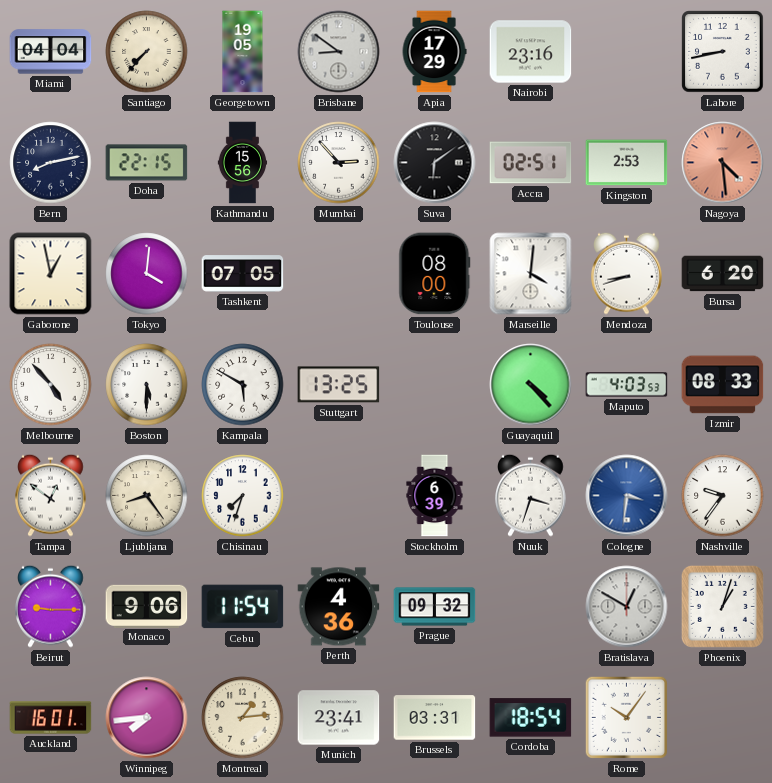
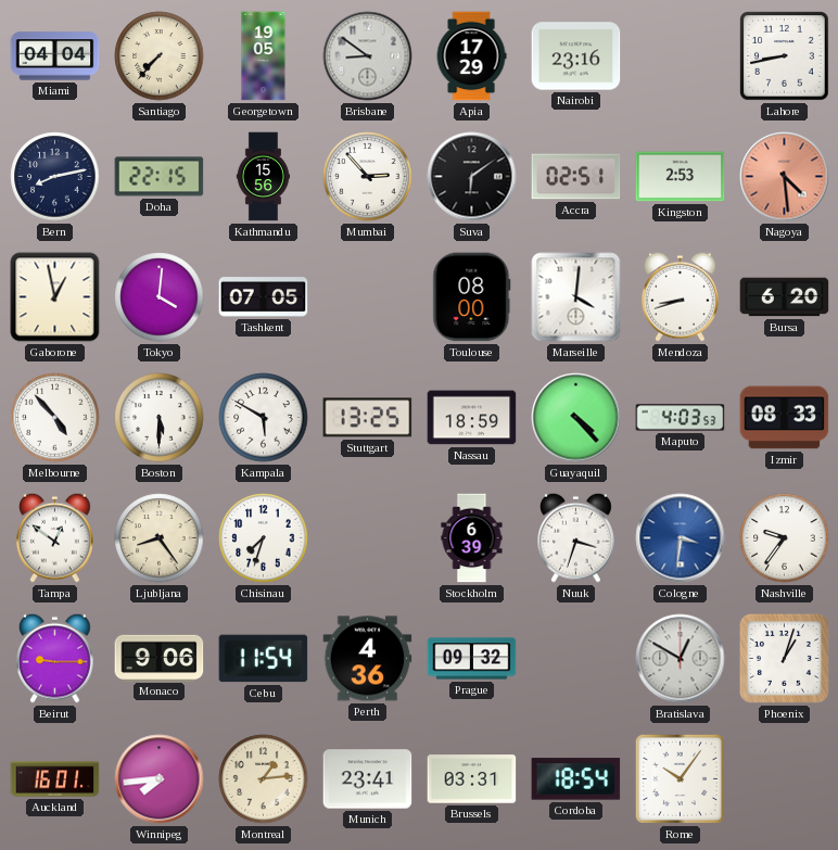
Nassau: none -> 18:59
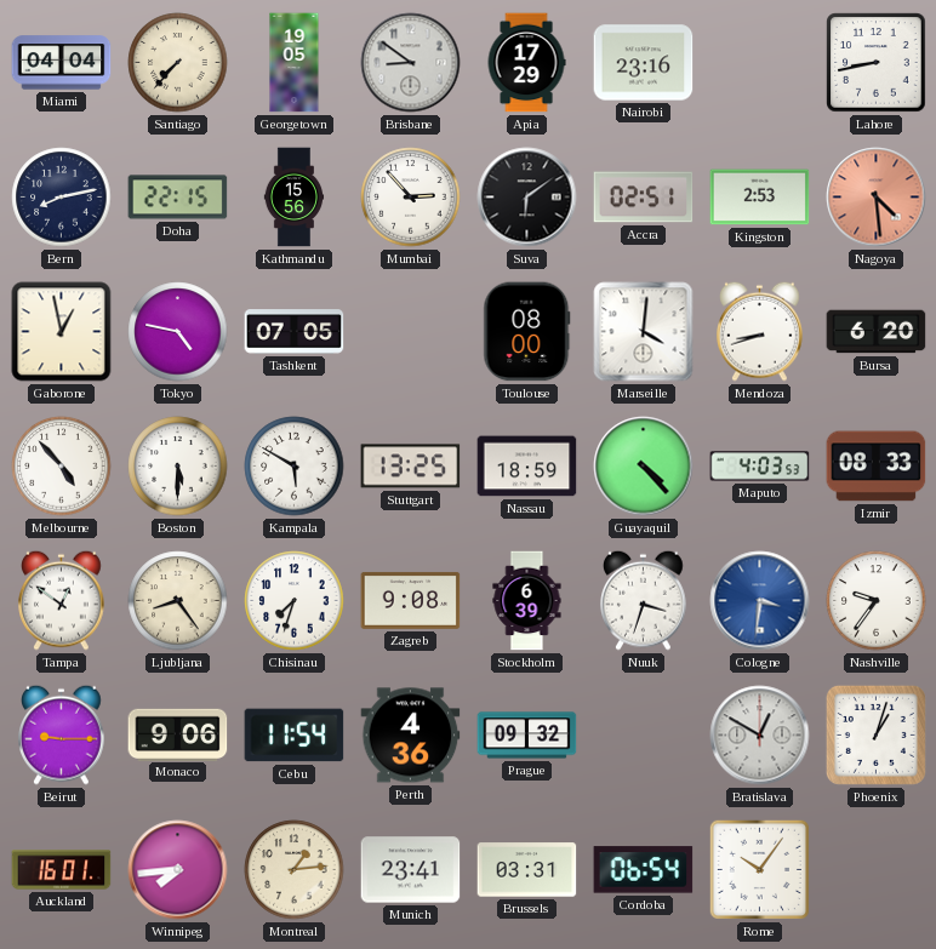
Tokyo: 4:01 -> 4:47
Zagreb: none -> 9:08
Cordoba: 18:54 -> 06:54
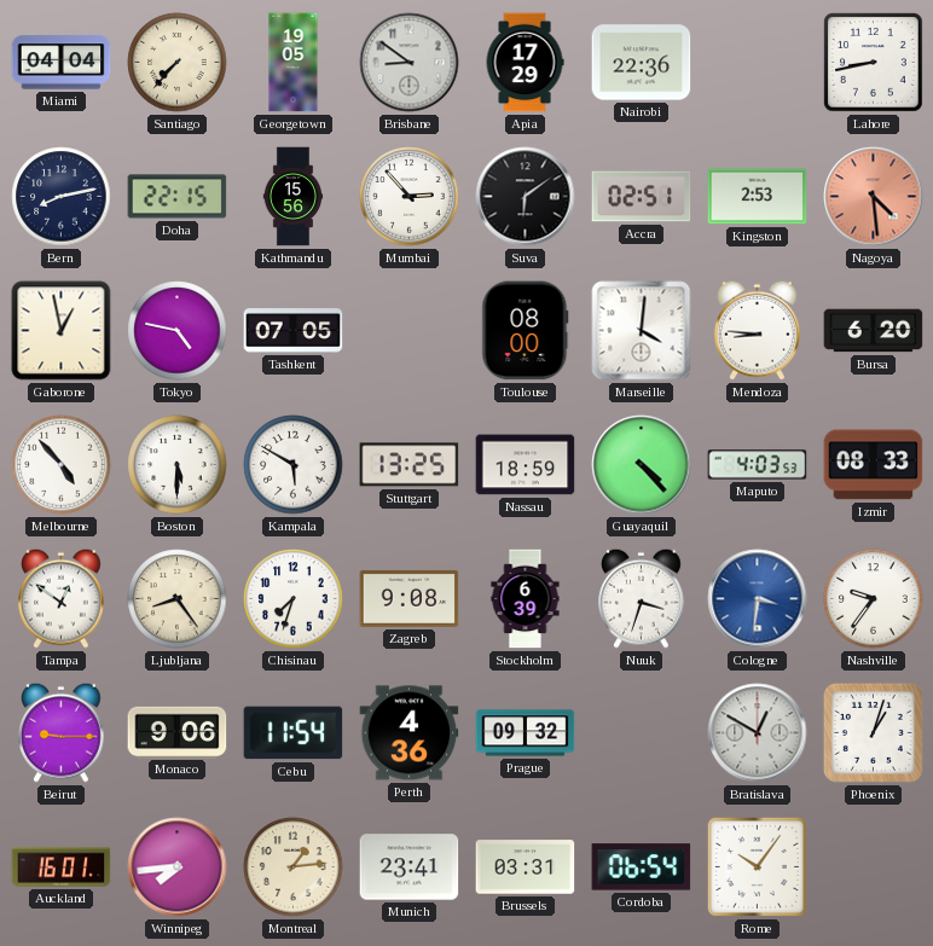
Nairobi: 23:16 -> 22:36
Mendoza: 8:42 -> 8:46
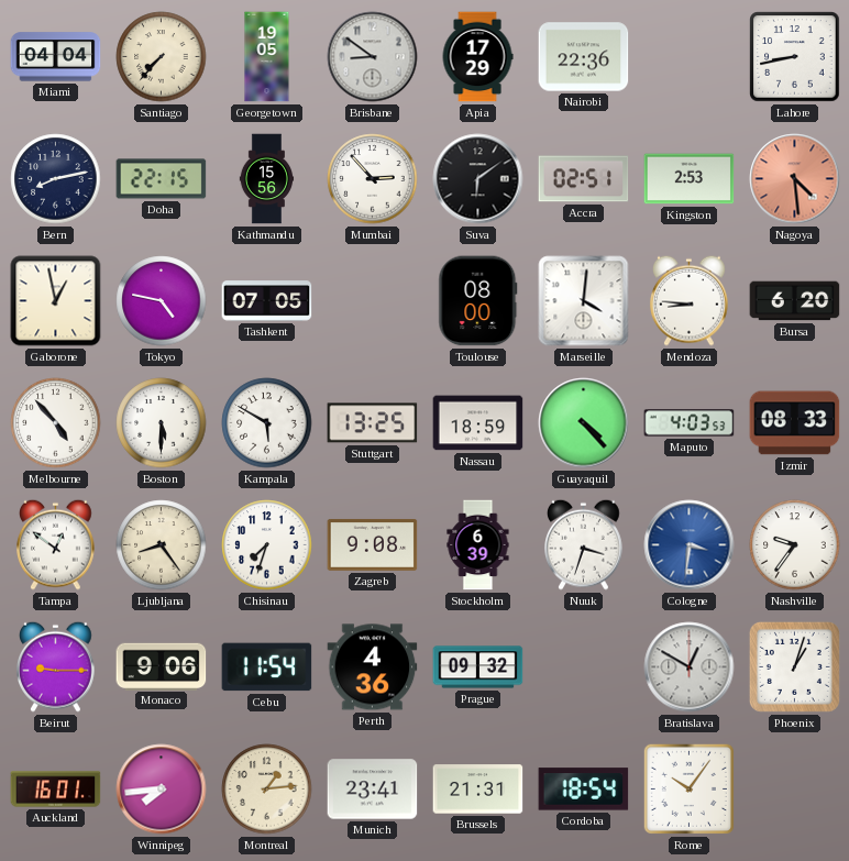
Brussels: 03:31 -> 21:31
Cordoba: 06:54 -> 18:54
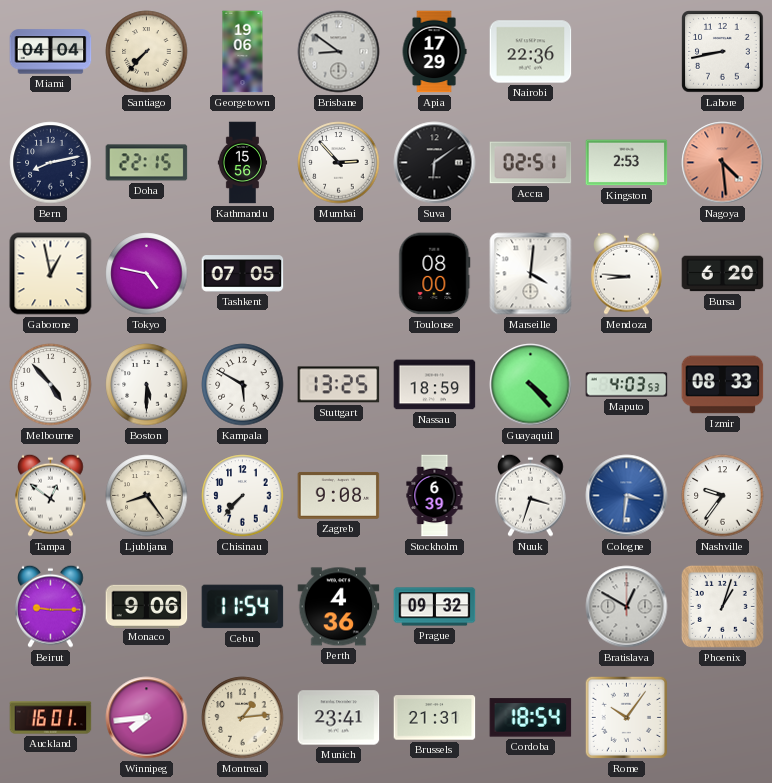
Georgetown: 19:05 -> 19:06
Chisinau: 7:33 -> 7:37
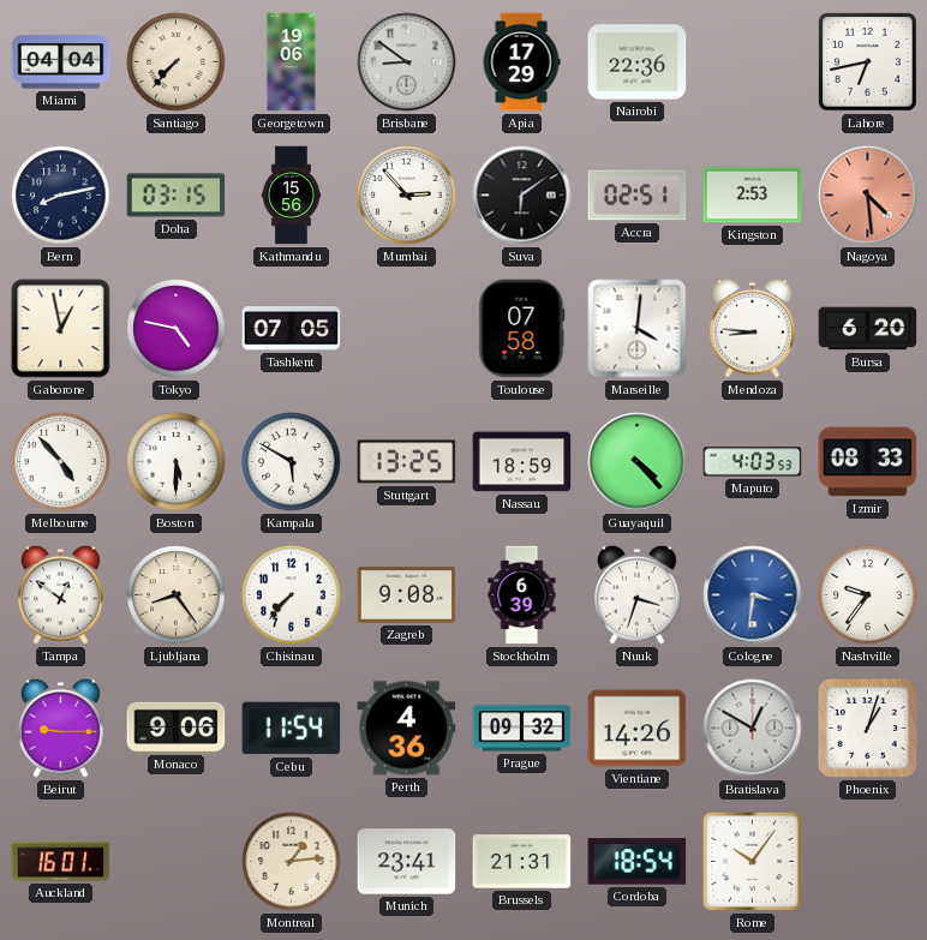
Lahore: 8:43 -> 6:43
Doha: 22:15 -> 03:15
Toulouse: 08:00 -> 07:58
Vientiane: none -> 14:26
Winnipeg: 7:44 -> none
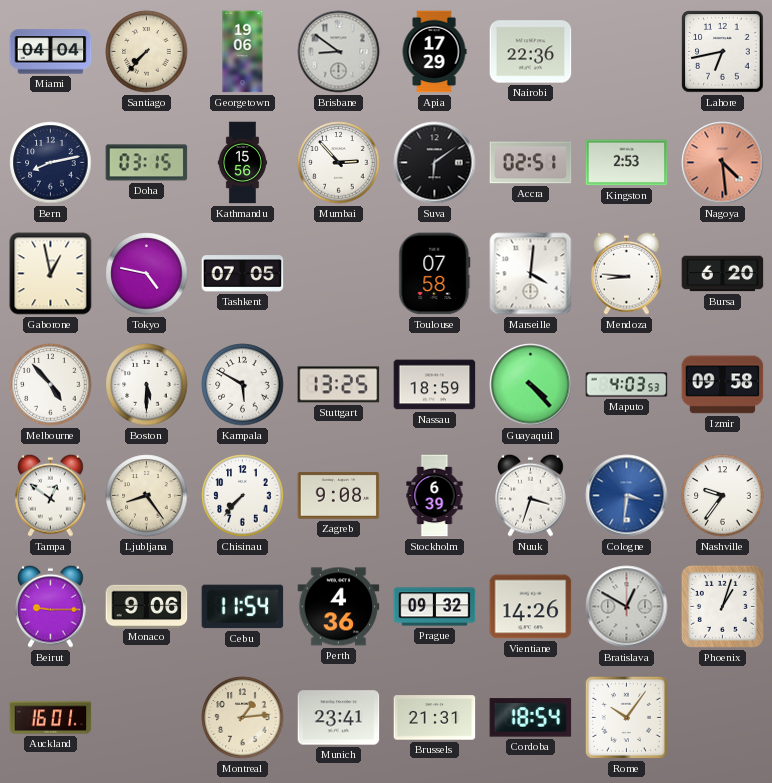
Izmir: 08:33 -> 09:58
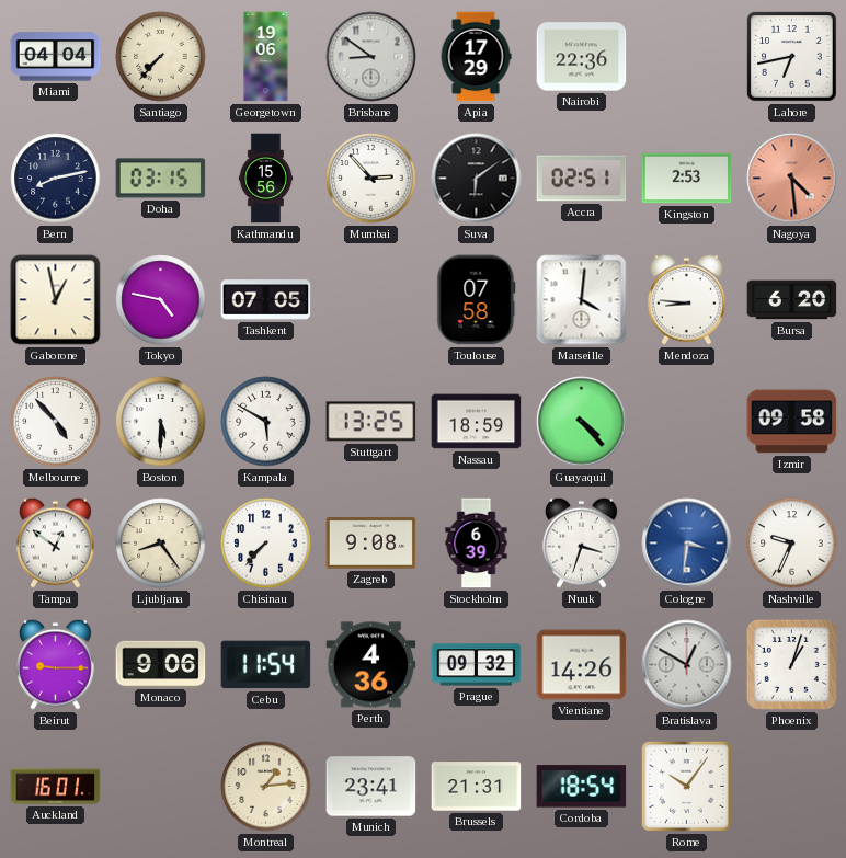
Maputo: 4:03 -> none
Nashville: 9:36 -> 9:34
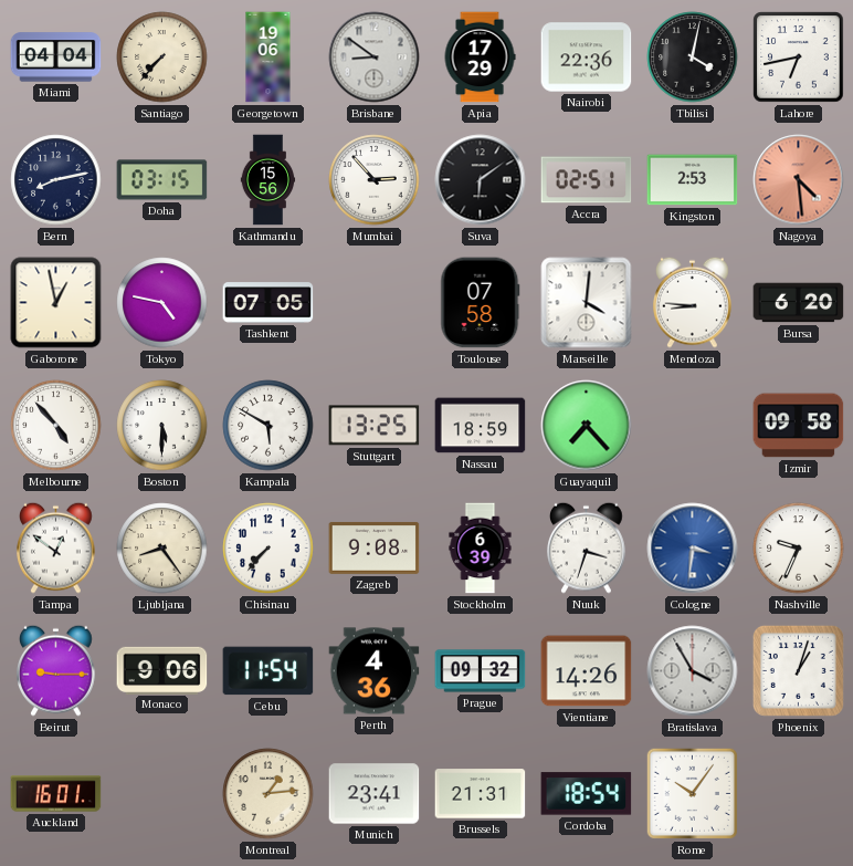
Tbilisi: none -> 4:02
Guayaquil: 4:23 -> 7:23
Bratislava: 12:50 -> 3:55
